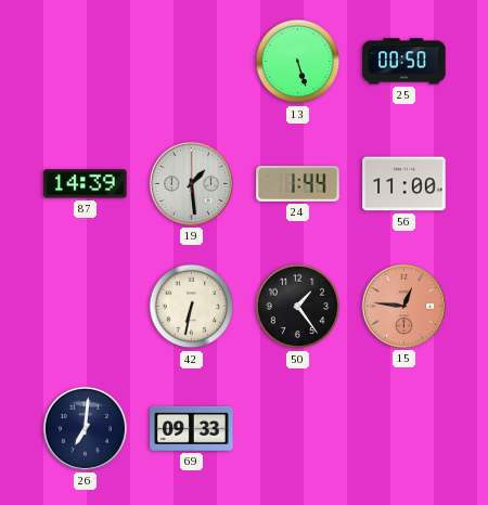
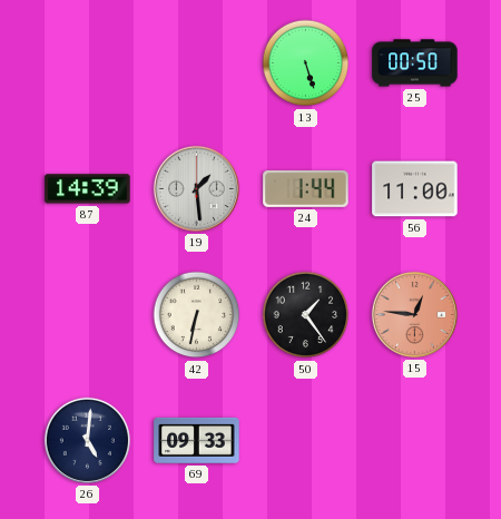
26: 7:01 -> 5:01
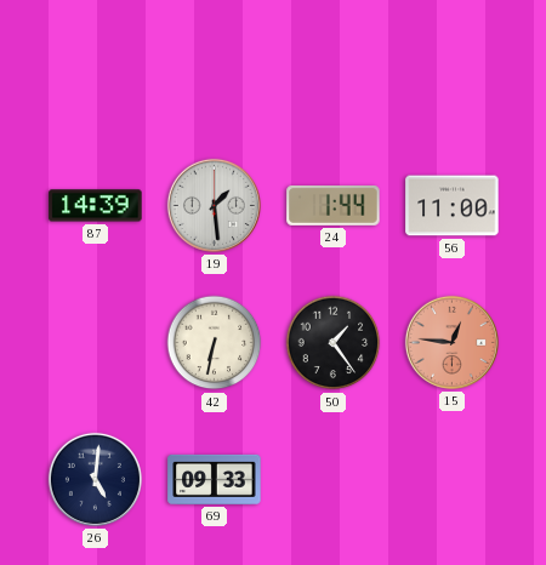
13: 5:27 -> none
25: 00:50 -> none
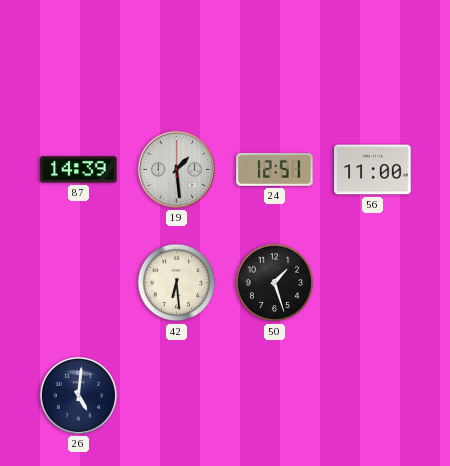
24: 1:44 -> 12:51
42: 6:32 -> 6:29
50: 1:24 -> 1:27
15: 12:46 -> none
69: 09:33 -> none
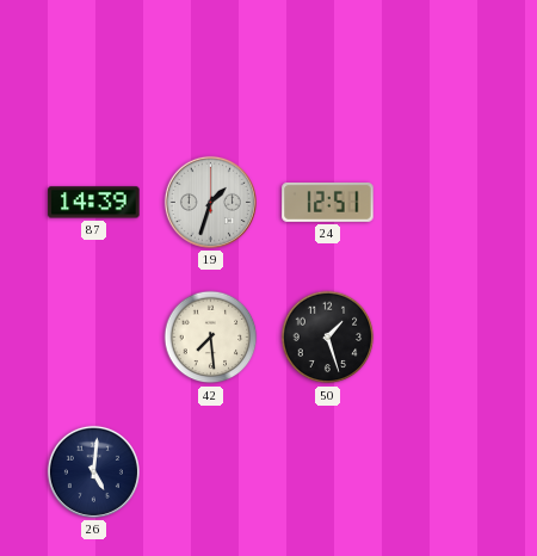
19: 1:29 -> 1:33
56: 11:00 -> none
42: 6:29 -> 7:29
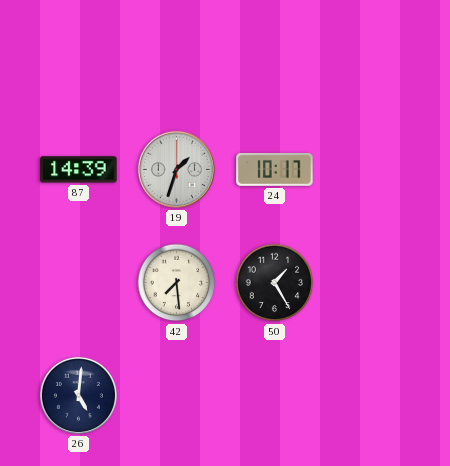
24: 12:51 -> 10:17
50: 1:27 -> 1:25
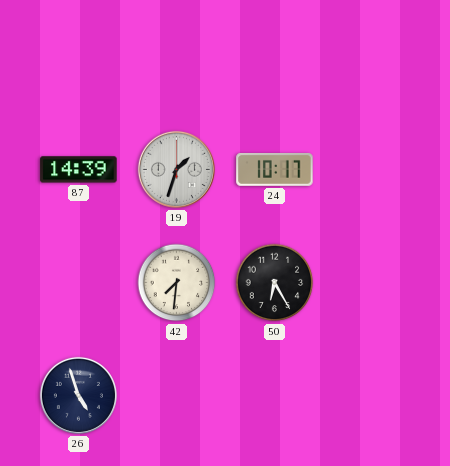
42: 7:29 -> 7:31
50: 1:25 -> 6:25
26: 5:01 -> 4:57
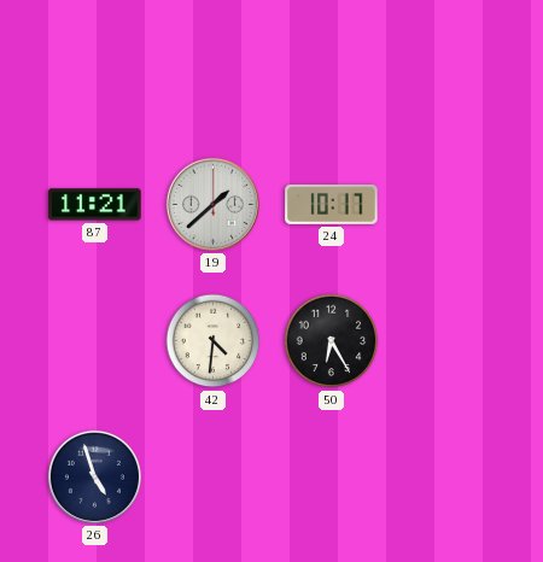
87: 14:39 -> 11:21
19: 1:33 -> 1:38
42: 7:31 -> 4:31
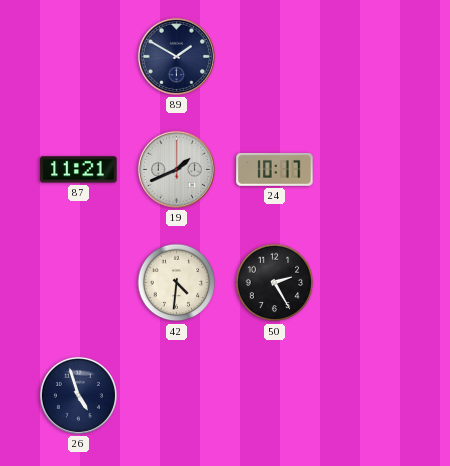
89: none -> 1:50
19: 1:38 -> 1:41
50: 6:25 -> 2:25
